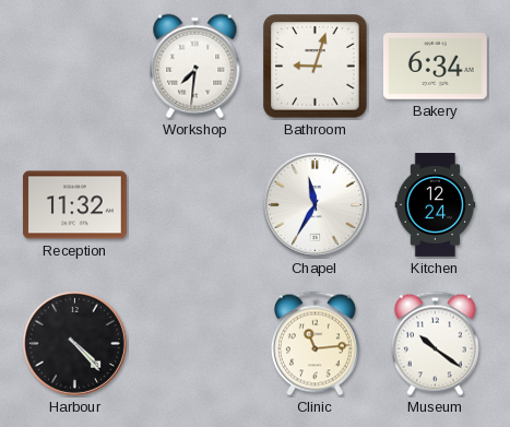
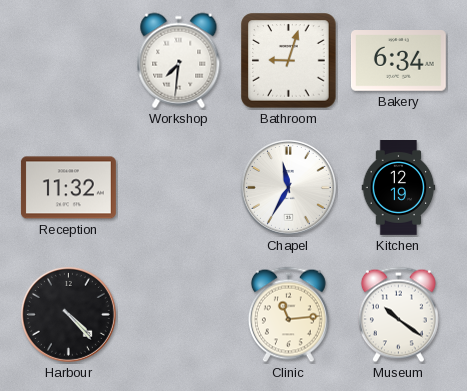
Kitchen: 12:24 -> 12:19
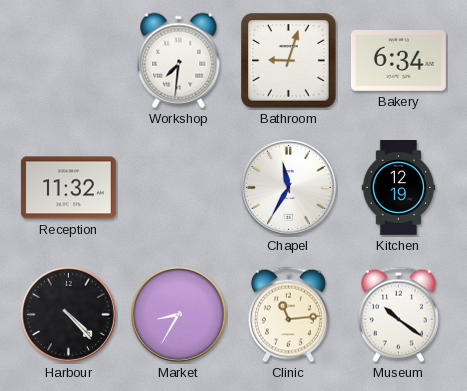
Market: none -> 8:35
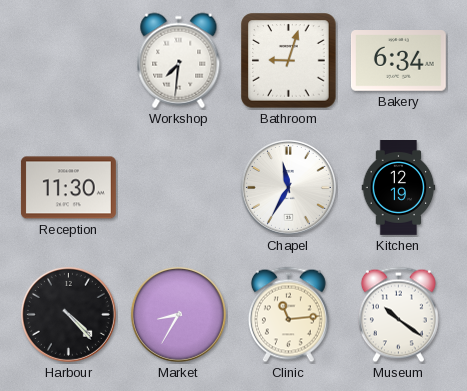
Reception: 11:32 -> 11:30
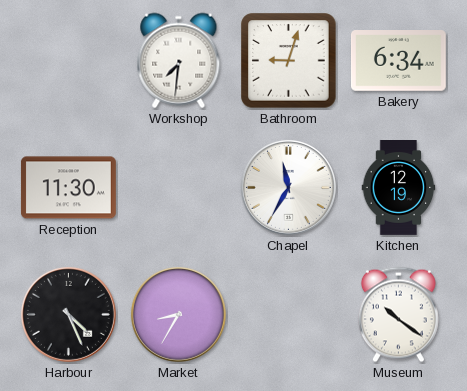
Harbour: 4:23 -> 4:26
Clinic: 11:14 -> none
